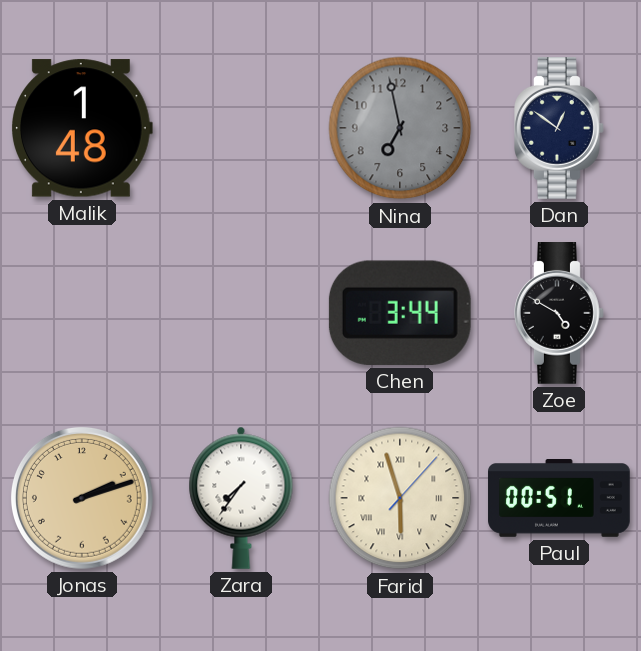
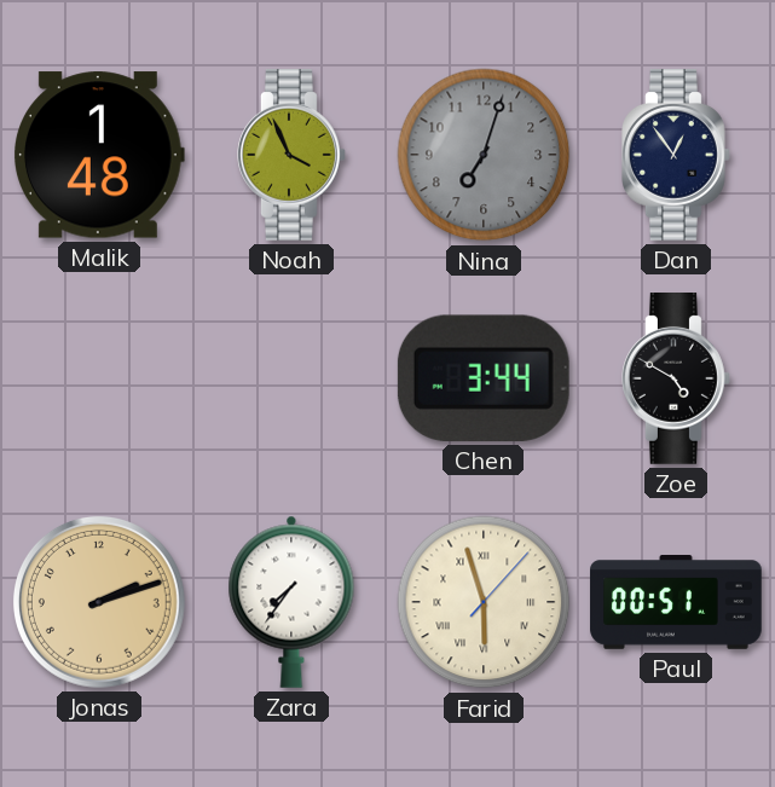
Noah: none -> 3:56
Nina: 6:58 -> 7:03
Dan: 12:51 -> 12:54
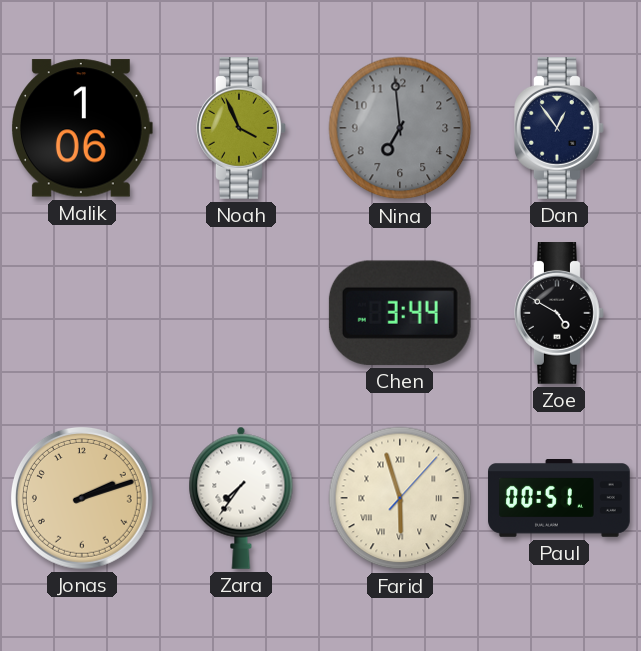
Malik: 1:48 -> 1:06
Nina: 7:03 -> 6:59
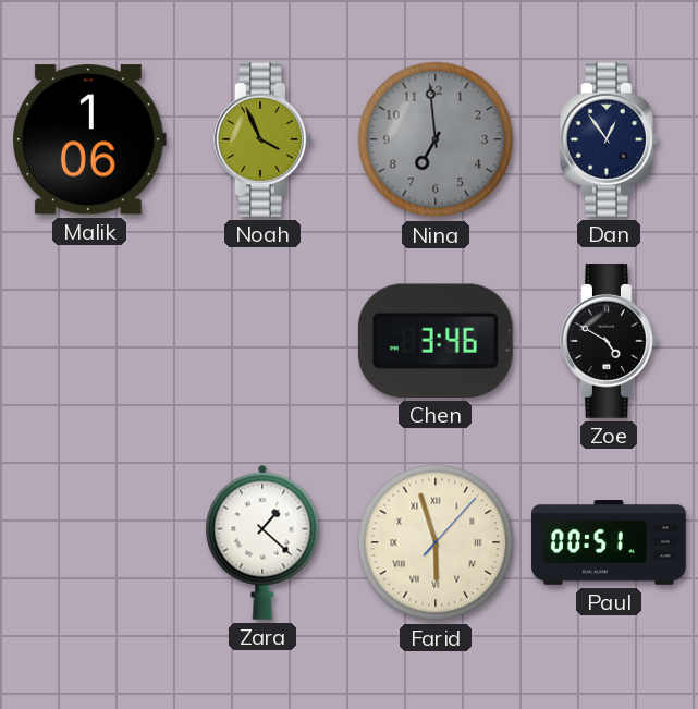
Chen: 3:44 -> 3:46
Jonas: 2:12 -> none
Zara: 7:36 -> 1:22
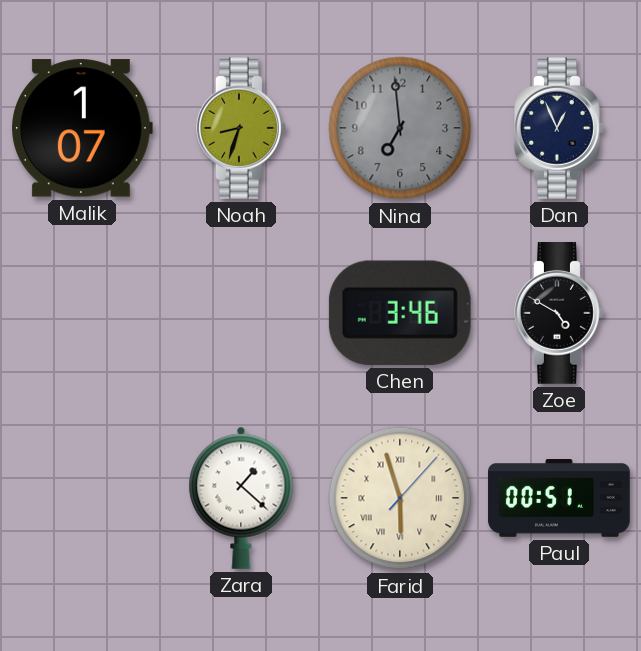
Malik: 1:06 -> 1:07
Noah: 3:56 -> 8:33
Dan: 12:54 -> 12:56
